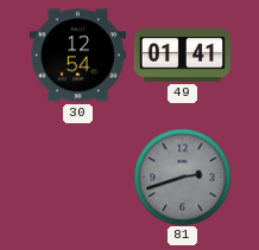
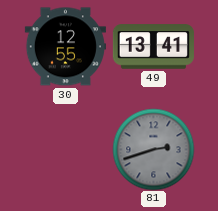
30: 12:54 -> 12:55
49: 01:41 -> 13:41
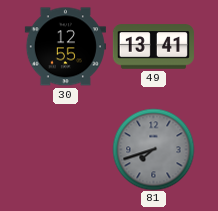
81: 2:42 -> 7:42
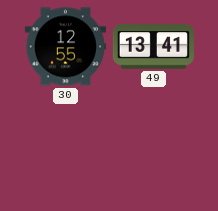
81: 7:42 -> none
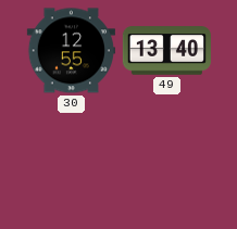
49: 13:41 -> 13:40
